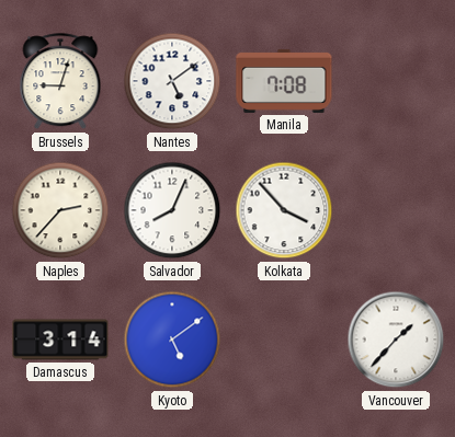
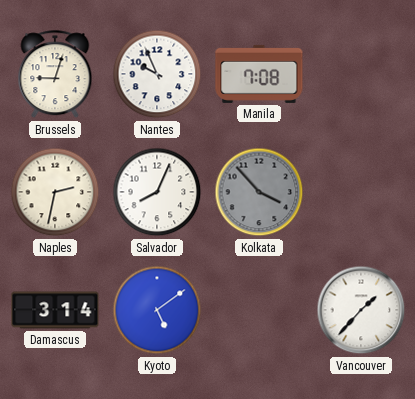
Nantes: 5:09 -> 9:56
Naples: 2:37 -> 2:32
Kolkata dial: white -> grey
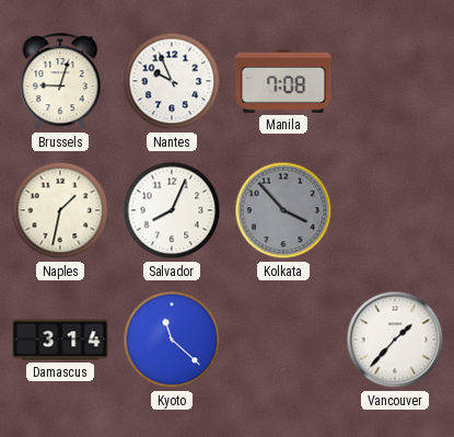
Naples: 2:32 -> 1:32
Kyoto: 5:09 -> 11:22
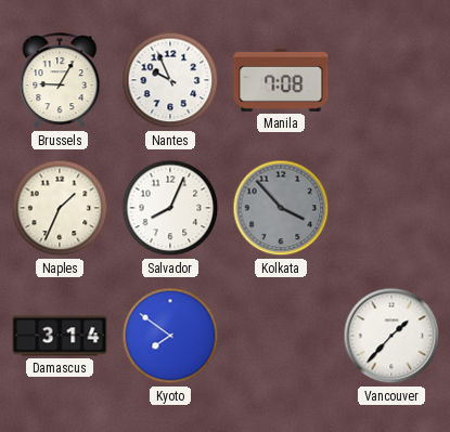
Brussels: 9:03 -> 9:05
Naples: 1:32 -> 1:34
Kyoto: 11:22 -> 7:51
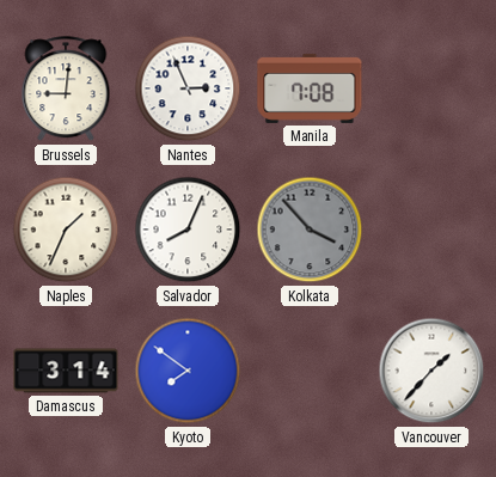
Brussels: 9:05 -> 9:01
Nantes: 9:56 -> 2:56
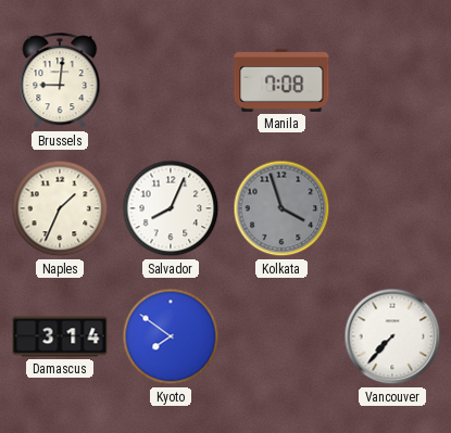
Nantes: 2:56 -> none
Kolkata: 3:53 -> 3:57
Vancouver: 1:37 -> 7:37
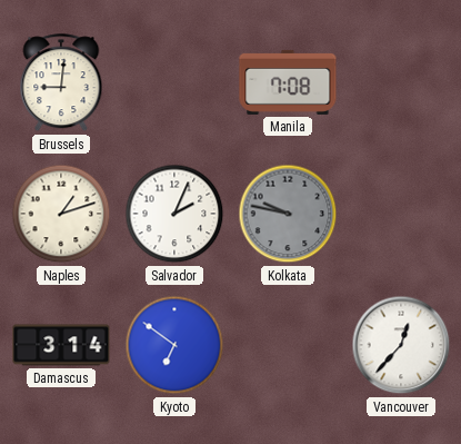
Naples: 1:34 -> 1:12
Salvador: 8:04 -> 2:04
Kolkata: 3:57 -> 9:47
Kyoto: 7:51 -> 6:51
Vancouver: 7:37 -> 12:37
